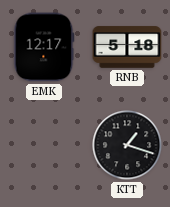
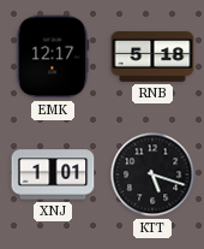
XNJ: none -> 1:01
KTT: 1:18 -> 5:18
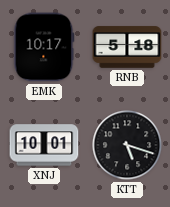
EMK: 12:17 -> 10:17
XNJ: 1:01 -> 10:01
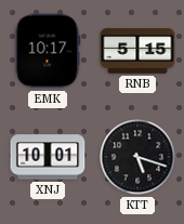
RNB: 5:18 -> 5:15
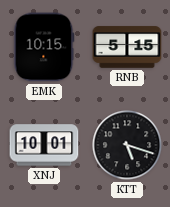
EMK: 10:17 -> 10:15
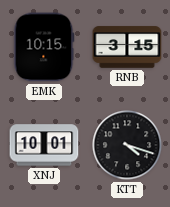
RNB: 5:15 -> 3:15
KTT: 5:18 -> 4:18
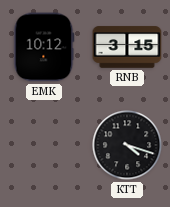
EMK: 10:15 -> 10:12
XNJ: 10:01 -> none
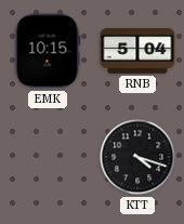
EMK: 10:12 -> 10:15
RNB: 3:15 -> 5:04
